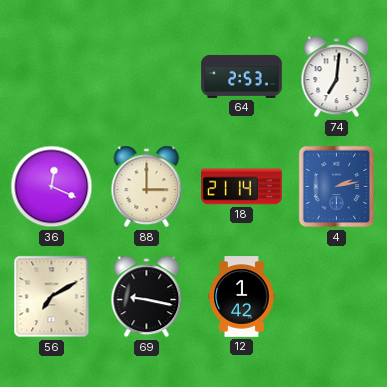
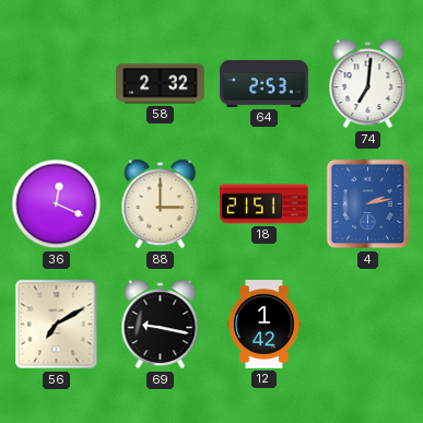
58: none -> 2:32
18: 21:14 -> 21:51
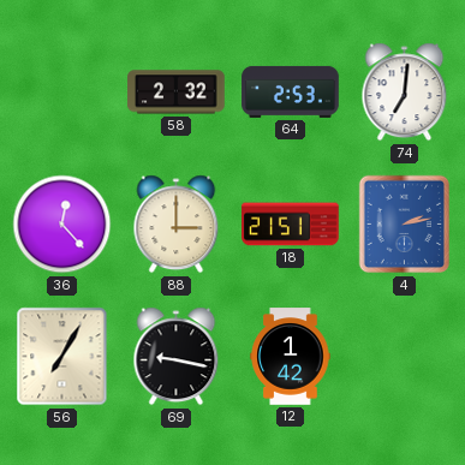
36: 12:19 -> 12:23
56: 7:10 -> 7:05
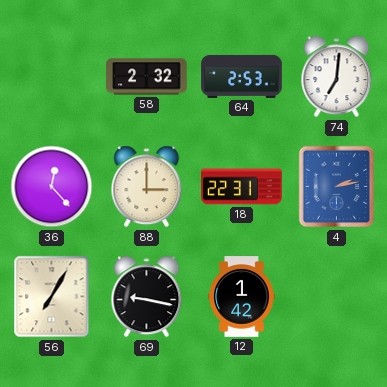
18: 21:51 -> 22:31
